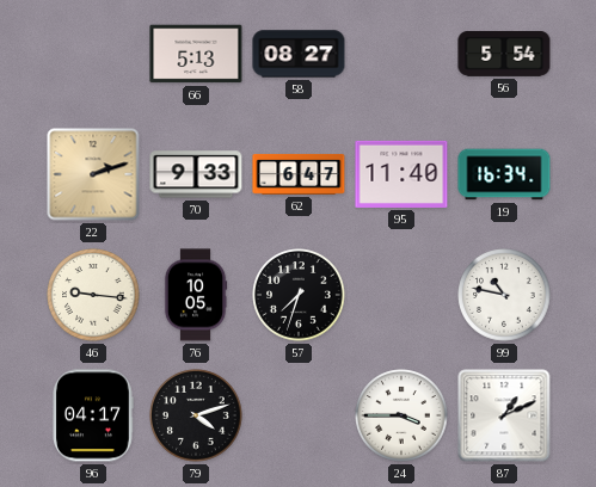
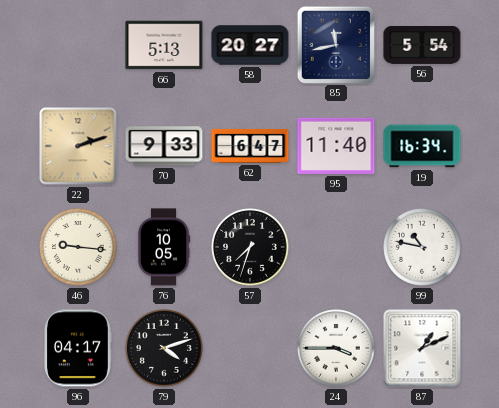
58: 08:27 -> 20:27
85: none -> 11:43
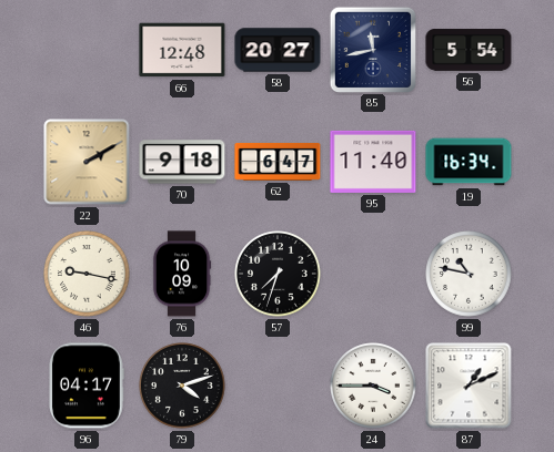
66: 5:13 -> 12:48
22: 2:12 -> 2:10
70: 9:33 -> 9:18
46: 9:16 -> 9:17
76: 10:05 -> 10:09
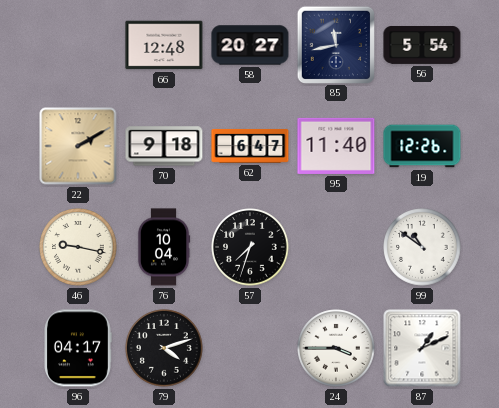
19: 16:34 -> 12:26
76: 10:09 -> 10:04
99: 10:47 -> 10:51
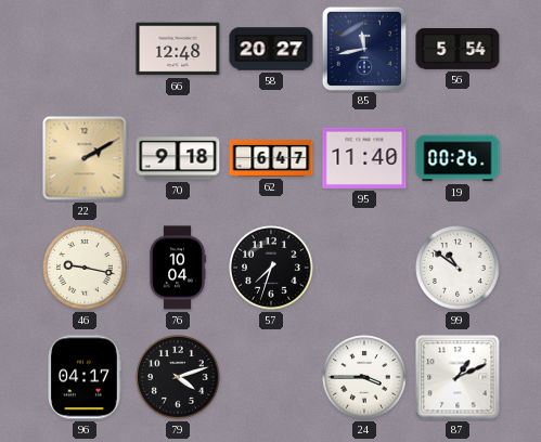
19: 12:26 -> 00:26
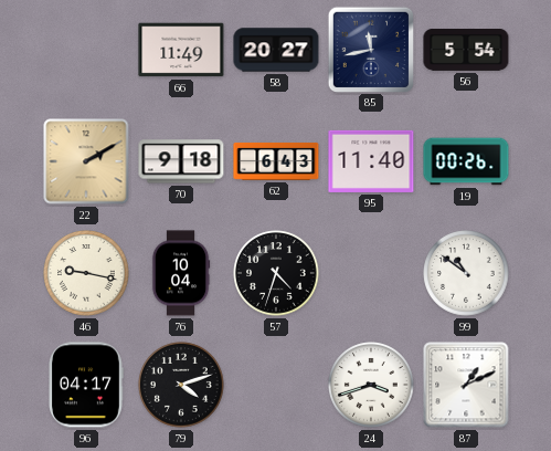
66: 12:48 -> 11:49
62: 6:47 -> 6:43
57: 7:33 -> 4:33
24: 3:45 -> 3:42
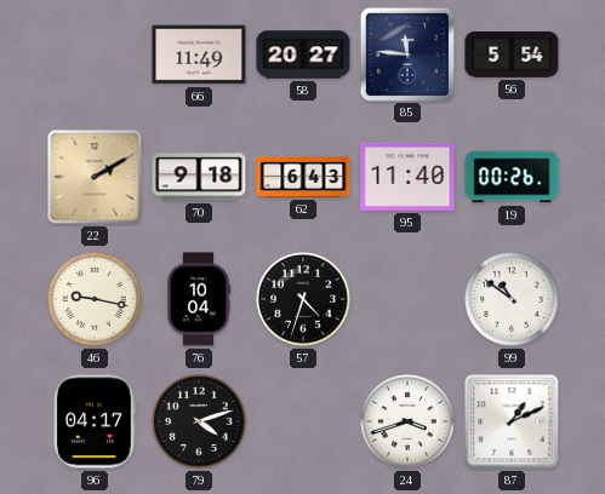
85: 11:43 -> 11:46
